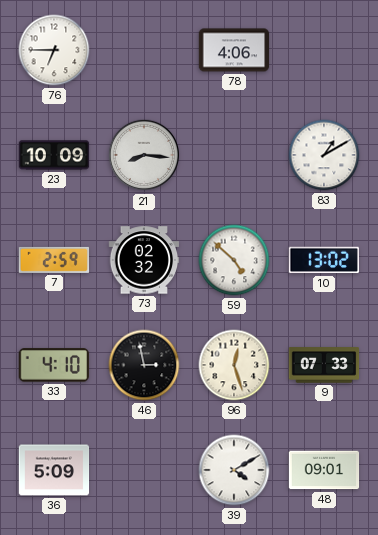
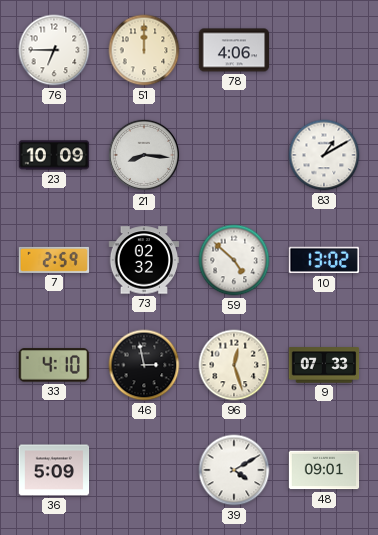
51: none -> 12:00
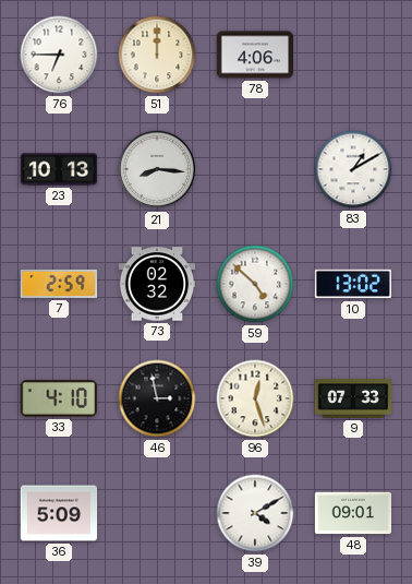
23: 10:09 -> 10:13
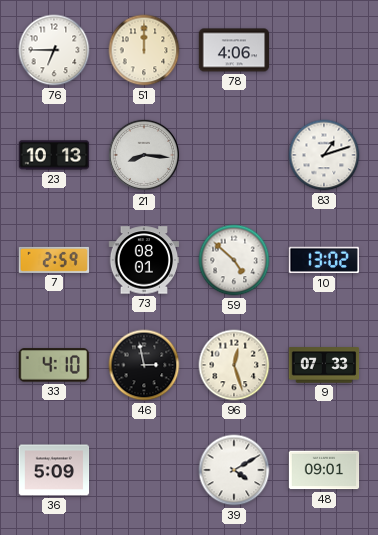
83: 1:10 -> 1:12
73: 02:32 -> 08:01
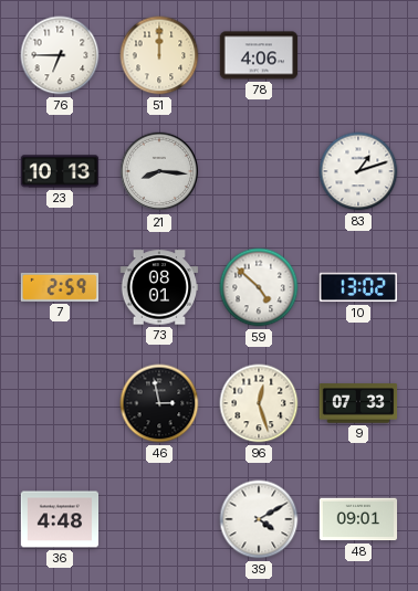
33: 4:10 -> none
36: 5:09 -> 4:48
